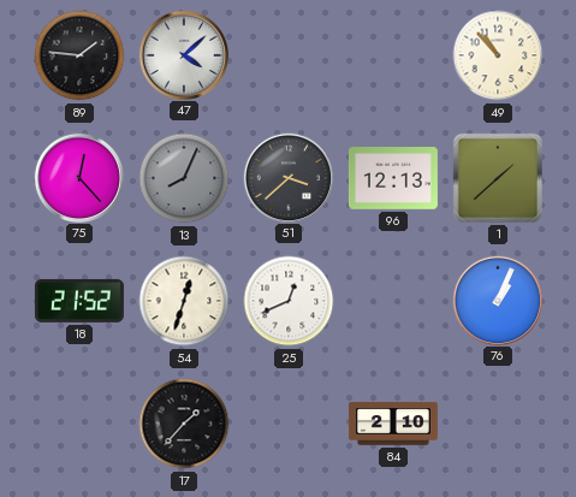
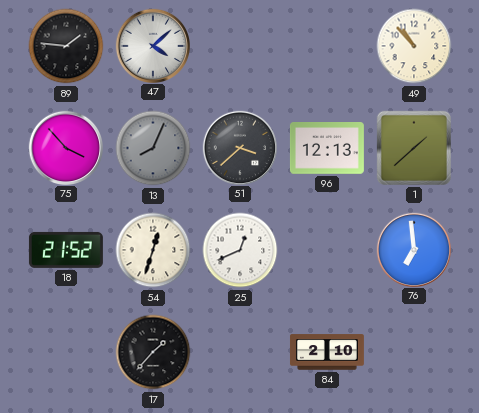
75: 12:23 -> 3:53
76: 1:04 -> 6:59
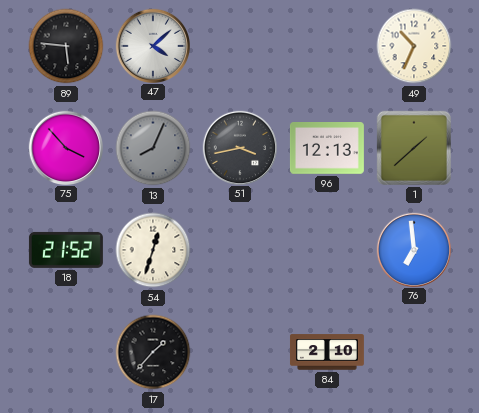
89: 1:46 -> 5:46
49: 10:53 -> 10:34
51: 3:38 -> 3:43
25: 12:41 -> none
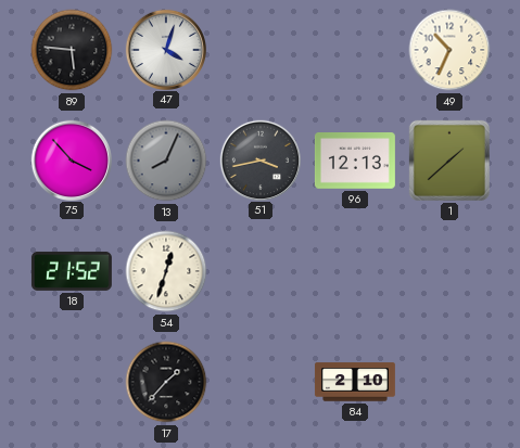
47: 4:08 -> 4:03
76: 6:59 -> none
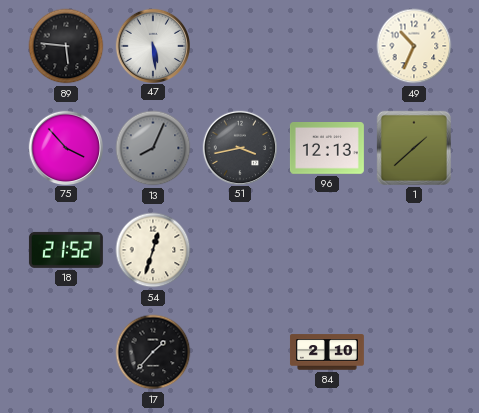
47: 4:03 -> 5:29
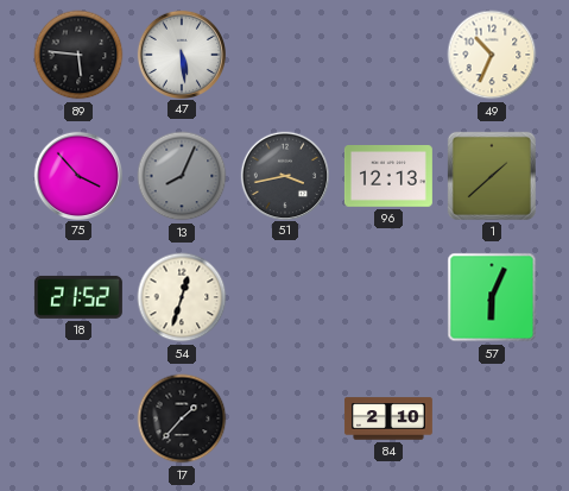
57: none -> 6:04
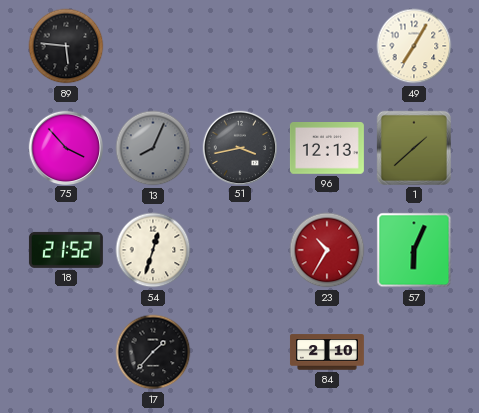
47: 5:29 -> none
49: 10:34 -> 7:05
23: none -> 10:35
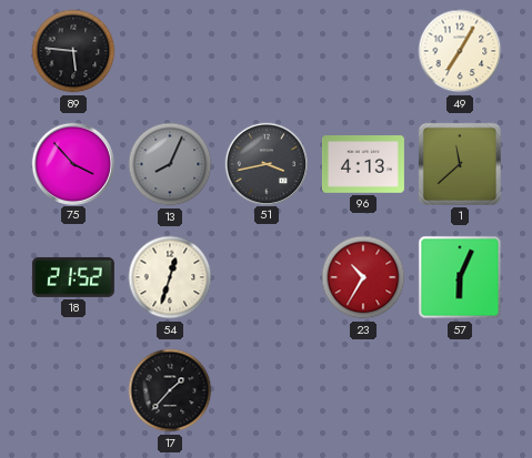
96: 12:13 -> 4:13
1: 1:38 -> 11:38
84: 2:10 -> none
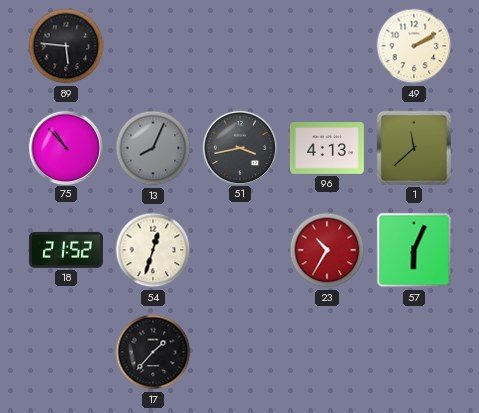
49: 7:05 -> 2:10
75: 3:53 -> 10:53
